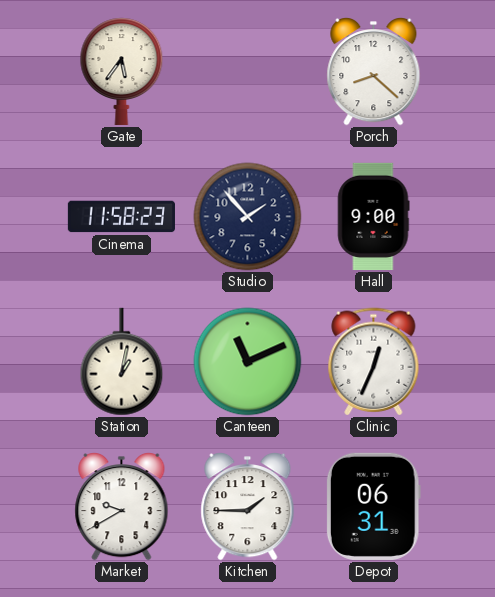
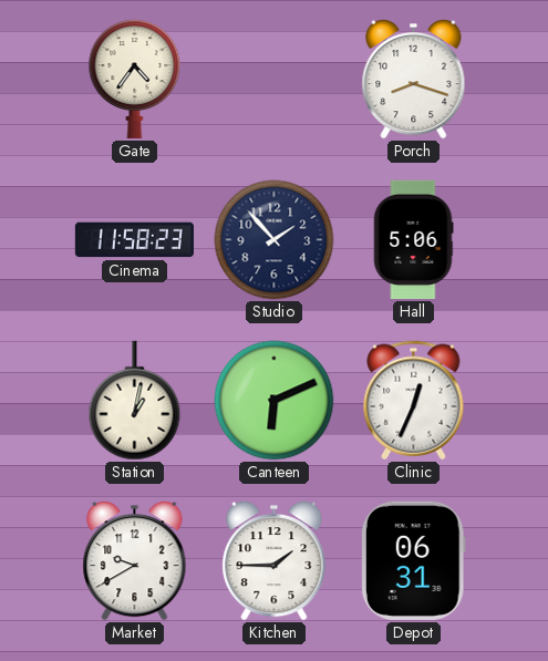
Gate: 5:36 -> 4:36
Porch: 8:22 -> 8:18
Hall: 9:00 -> 5:06
Canteen: 11:11 -> 6:11
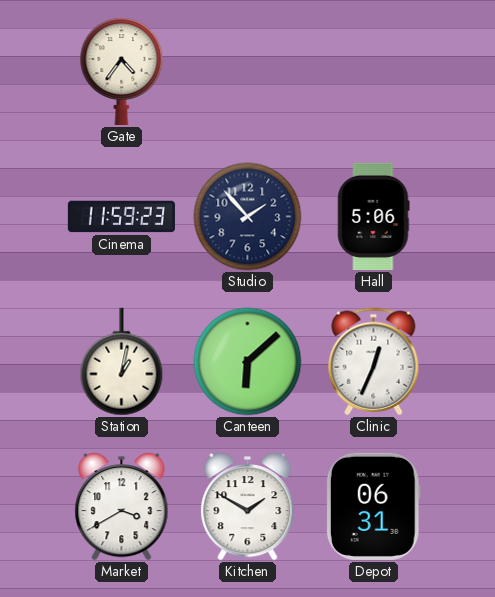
Porch: 8:18 -> none
Cinema: 11:58 -> 11:59
Canteen: 6:11 -> 6:08
Market: 9:40 -> 3:40
Kitchen: 1:45 -> 1:50
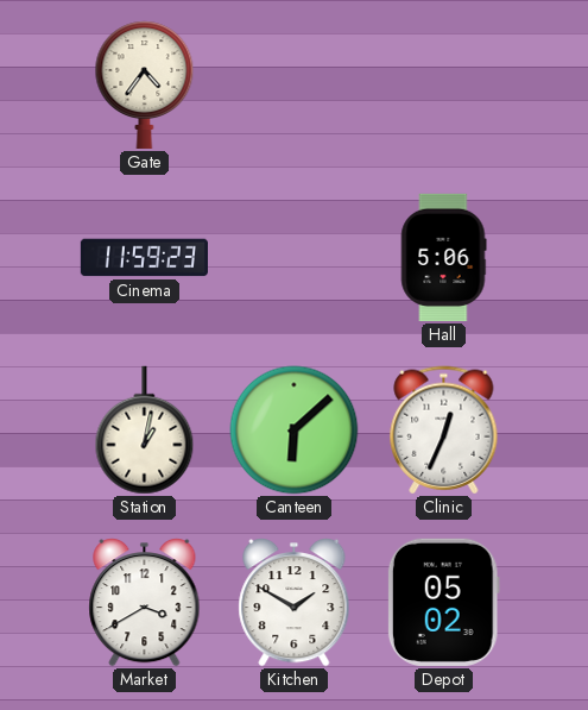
Studio: 1:53 -> none
Depot: 06:31 -> 05:02
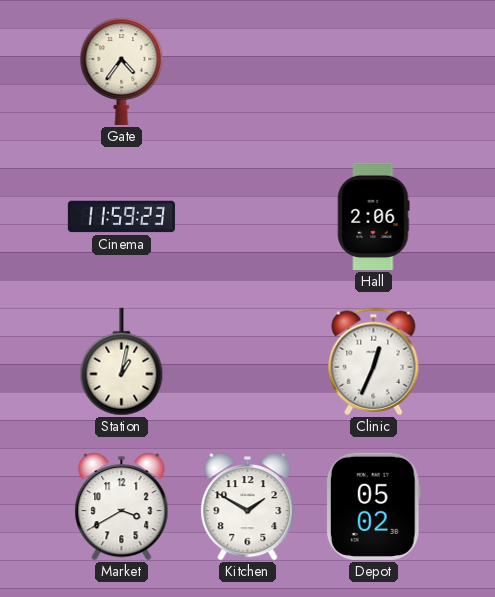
Hall: 5:06 -> 2:06
Canteen: 6:08 -> none
